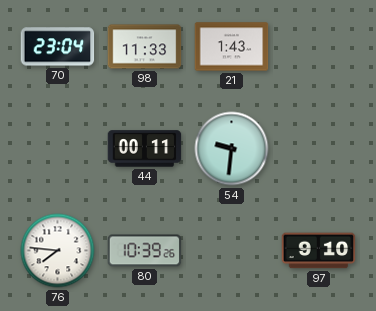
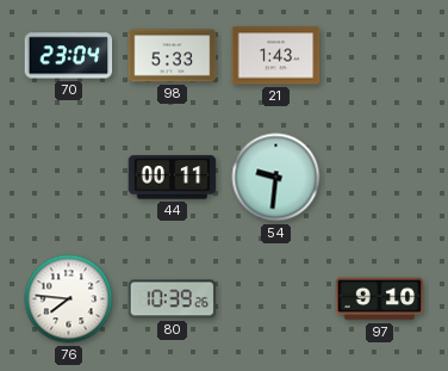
98: 11:33 -> 5:33
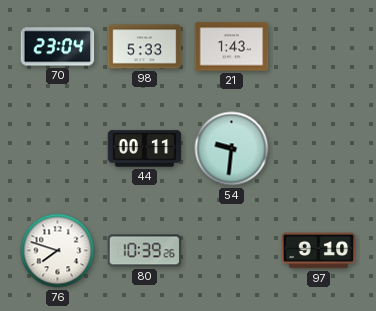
76: 7:46 -> 7:48
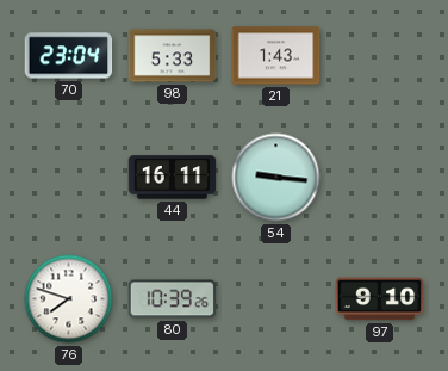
44: 00:11 -> 16:11
54: 9:31 -> 9:16
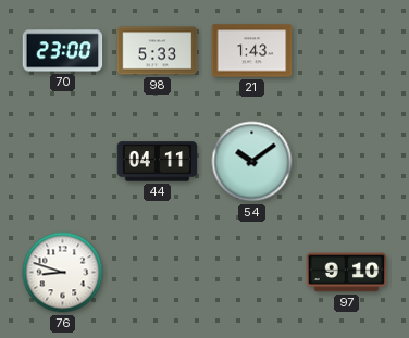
70: 23:04 -> 23:00
44: 16:11 -> 04:11
54: 9:16 -> 10:09
76: 7:48 -> 8:48
80: 10:39 -> none
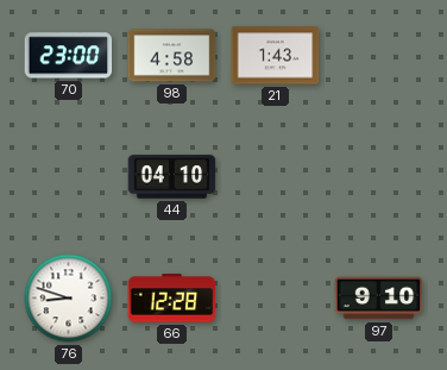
98: 5:33 -> 4:58
44: 04:11 -> 04:10
54: 10:09 -> none
66: none -> 12:28
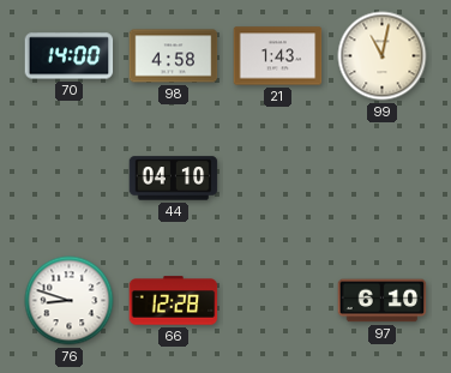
70: 23:00 -> 14:00
99: none -> 11:02
97: 9:10 -> 6:10
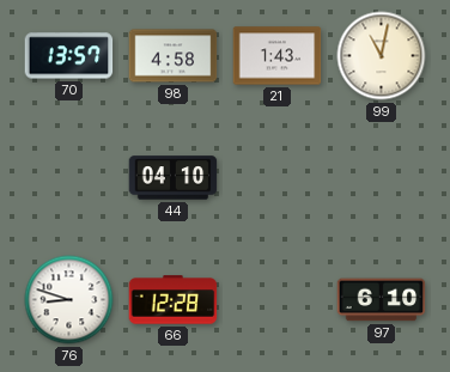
70: 14:00 -> 13:57
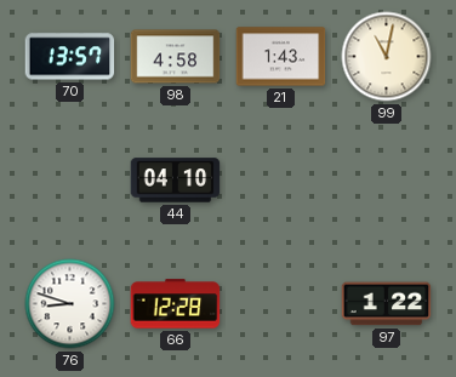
97: 6:10 -> 1:22
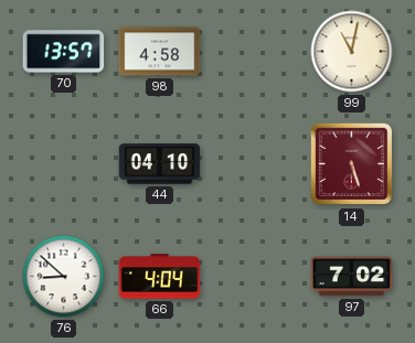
21: 1:43 -> none
14: none -> 5:27
76: 8:48 -> 8:52
66: 12:28 -> 4:04
97: 1:22 -> 7:02
